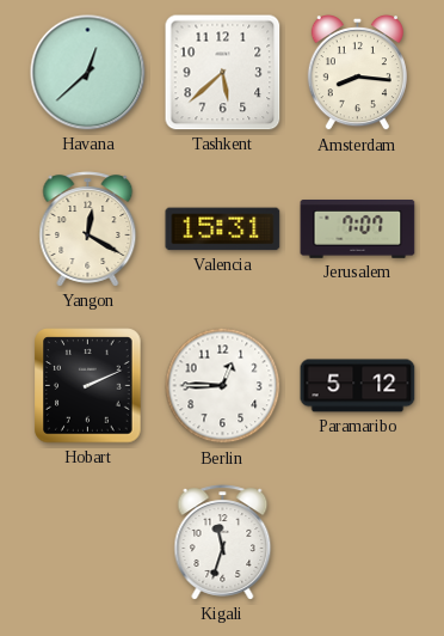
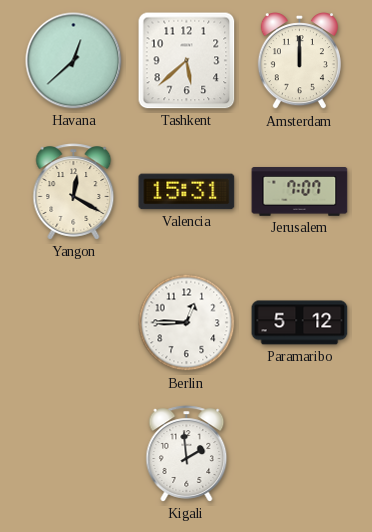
Amsterdam: 8:16 -> 12:00
Hobart: 2:11 -> none
Kigali: 11:33 -> 1:59
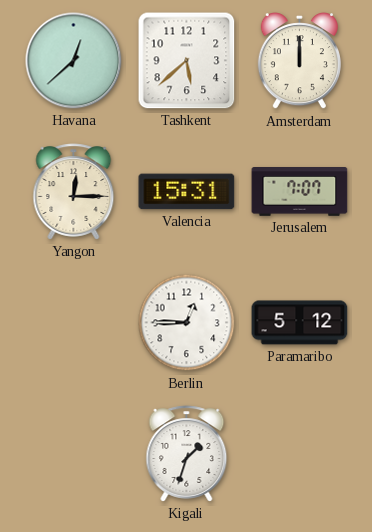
Yangon: 12:20 -> 12:15
Kigali: 1:59 -> 1:33
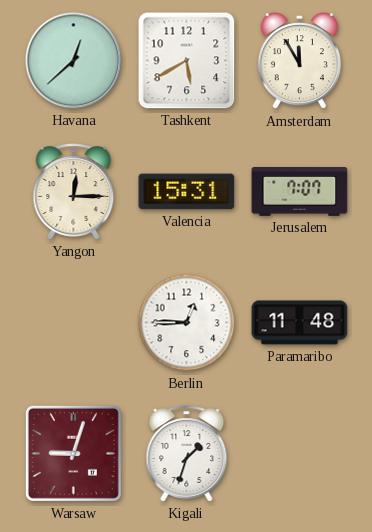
Tashkent: 5:38 -> 5:40
Amsterdam: 12:00 -> 11:55
Paramaribo: 5:12 -> 11:48
Warsaw: none -> 9:03
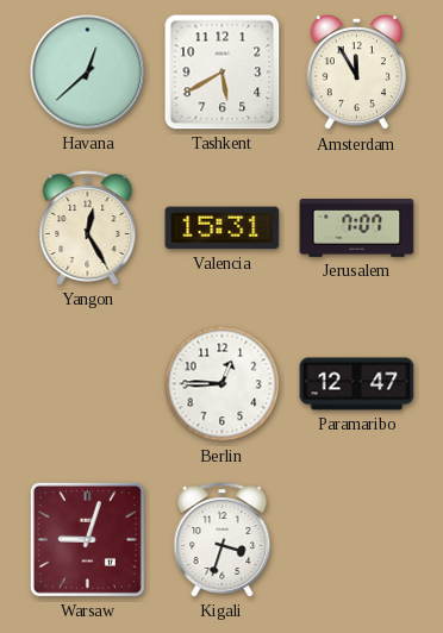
Yangon: 12:15 -> 12:25
Paramaribo: 11:48 -> 12:47
Kigali: 1:33 -> 3:33
